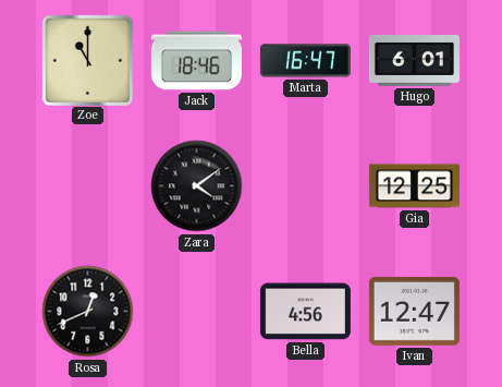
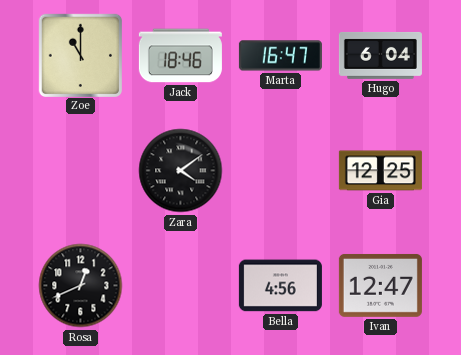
Hugo: 6:01 -> 6:04
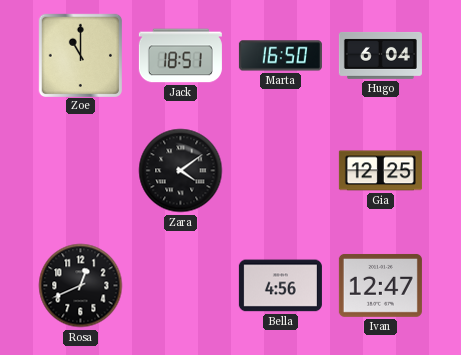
Jack: 18:46 -> 18:51
Marta: 16:47 -> 16:50
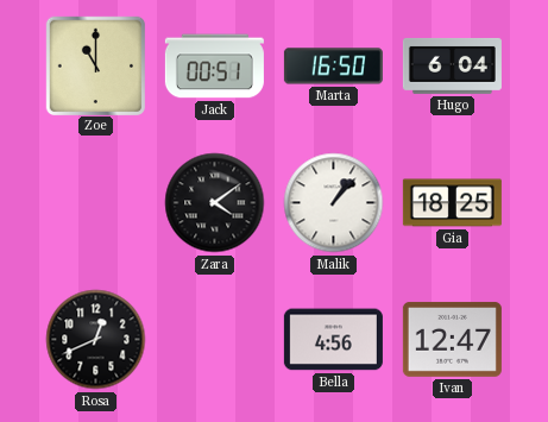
Jack: 18:51 -> 00:51
Malik: none -> 1:07
Gia: 12:25 -> 18:25
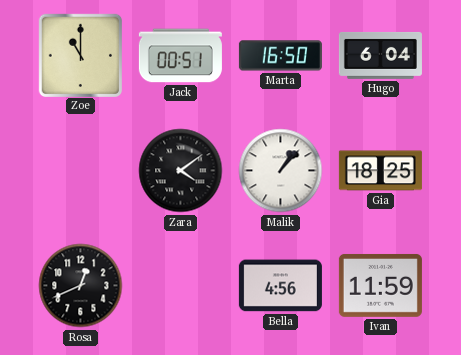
Ivan: 12:47 -> 11:59
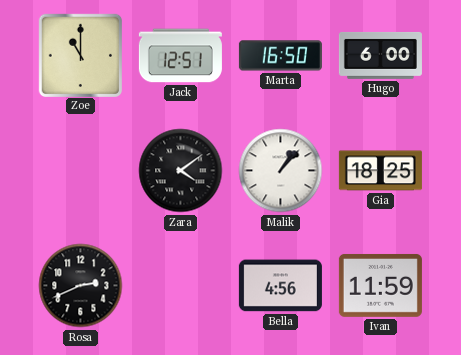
Jack: 00:51 -> 12:51
Hugo: 6:04 -> 6:00
Rosa: 12:41 -> 2:41
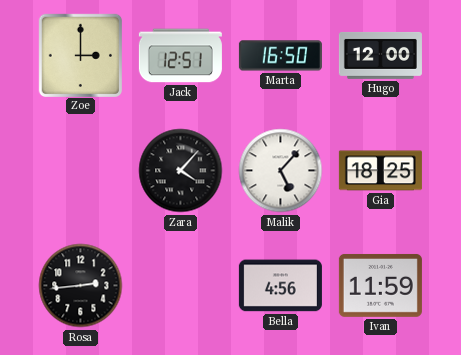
Zoe: 11:00 -> 3:00
Hugo: 6:00 -> 12:00
Zara: 4:09 -> 4:07
Malik: 1:07 -> 5:07
Rosa: 2:41 -> 2:44
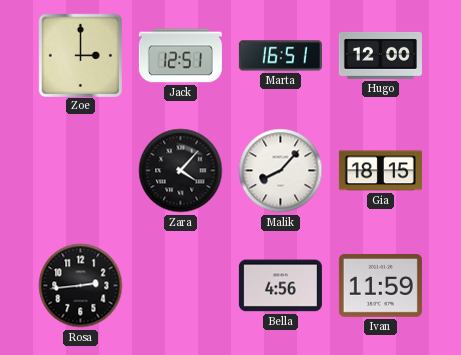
Marta: 16:50 -> 16:51
Malik: 5:07 -> 8:07
Gia: 18:25 -> 18:15
